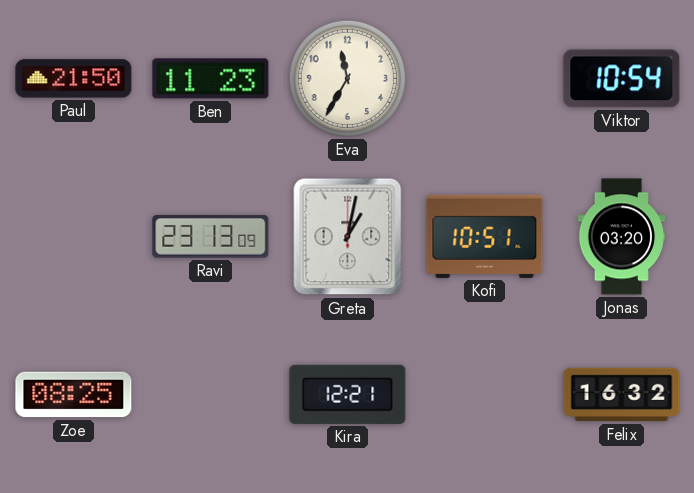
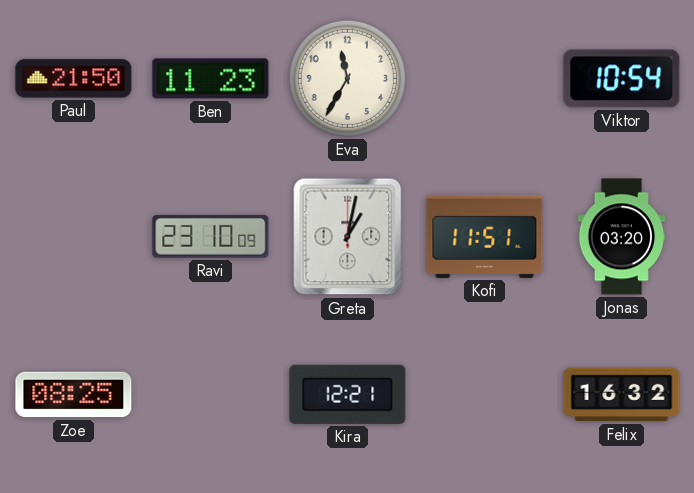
Ravi: 23:13 -> 23:10
Kofi: 10:51 -> 11:51
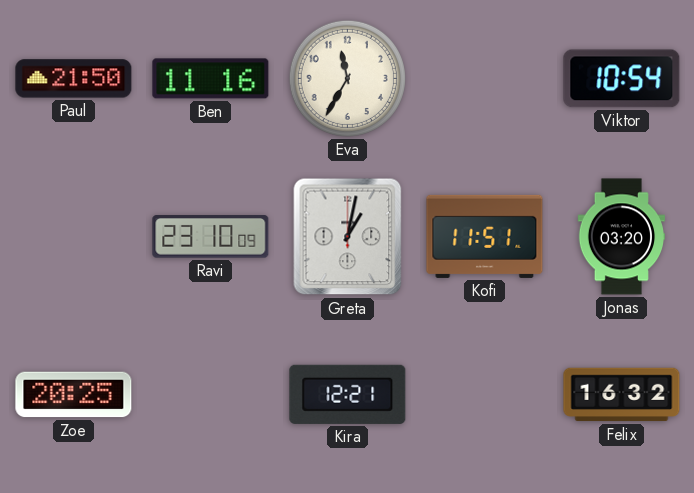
Ben: 11:23 -> 11:16
Zoe: 08:25 -> 20:25
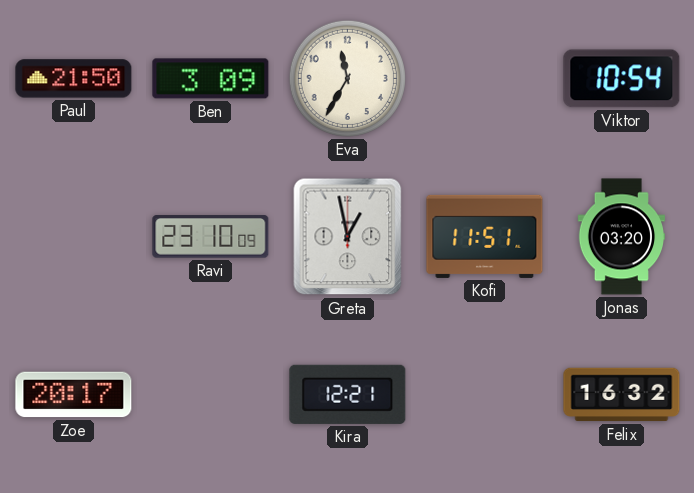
Ben: 11:16 -> 3:09
Greta: 1:02 -> 12:58
Zoe: 20:25 -> 20:17
